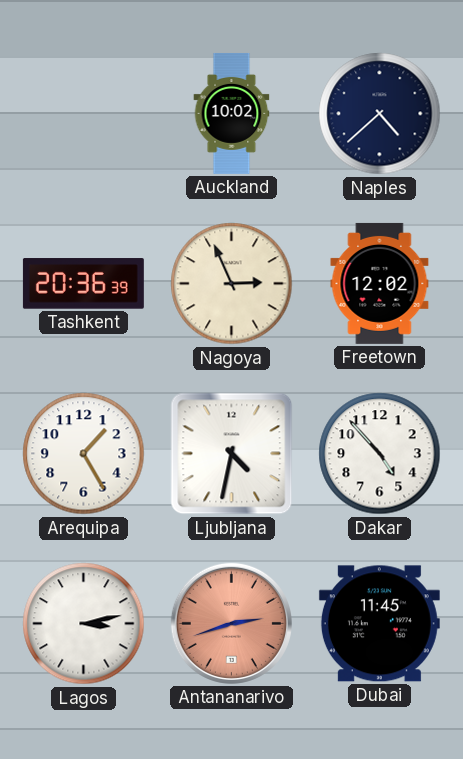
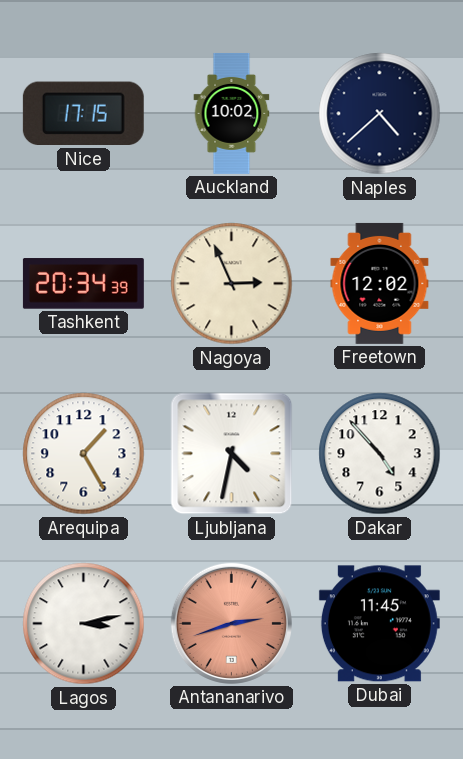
Nice: none -> 17:15
Tashkent: 20:36 -> 20:34
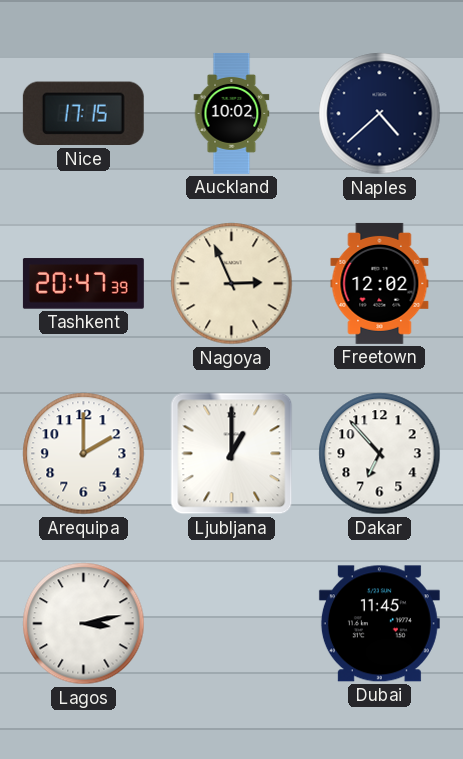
Tashkent: 20:34 -> 20:47
Arequipa: 1:25 -> 2:00
Ljubljana: 4:32 -> 1:00
Dakar: 4:53 -> 6:53
Antananarivo: 2:42 -> none
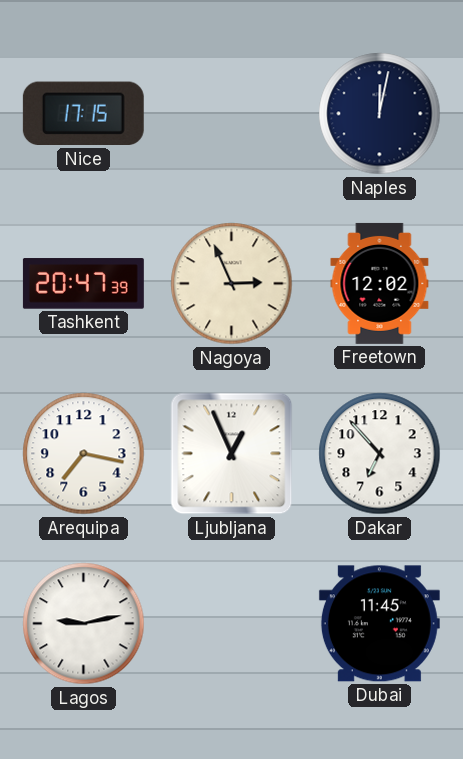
Auckland: 10:02 -> none
Naples: 4:38 -> 12:02
Arequipa: 2:00 -> 7:17
Ljubljana: 1:00 -> 12:56
Lagos: 3:13 -> 9:13
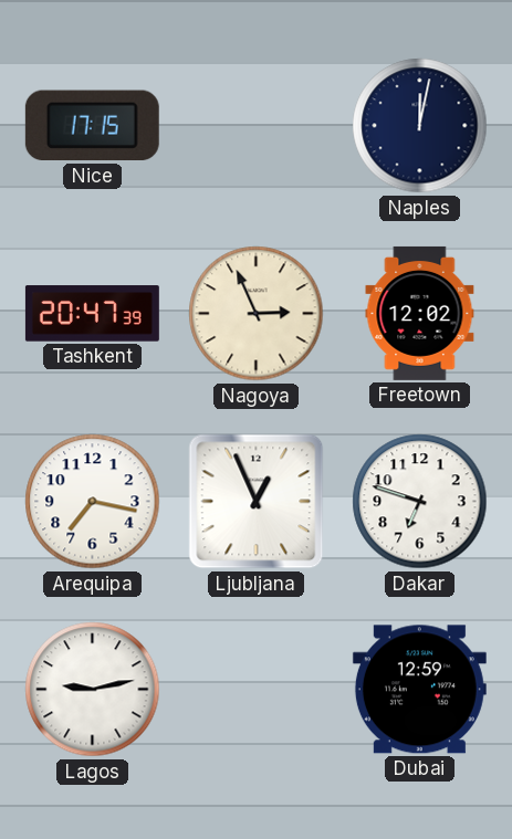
Dakar: 6:53 -> 6:48
Dubai: 11:45 -> 12:59
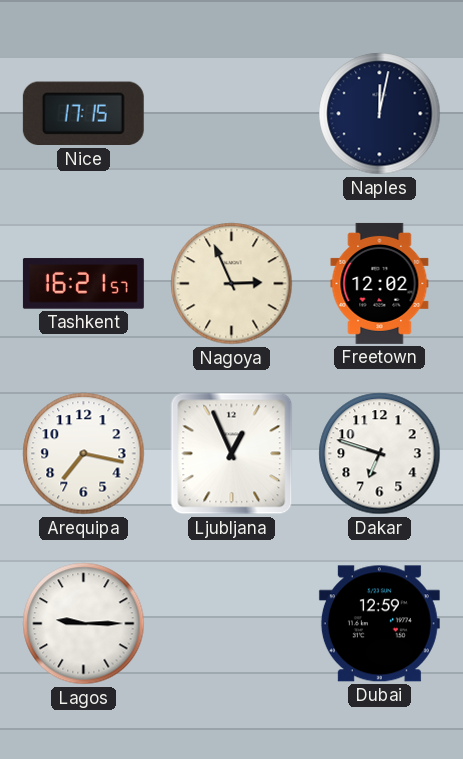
Tashkent: 20:47 -> 16:21
Lagos: 9:13 -> 9:15
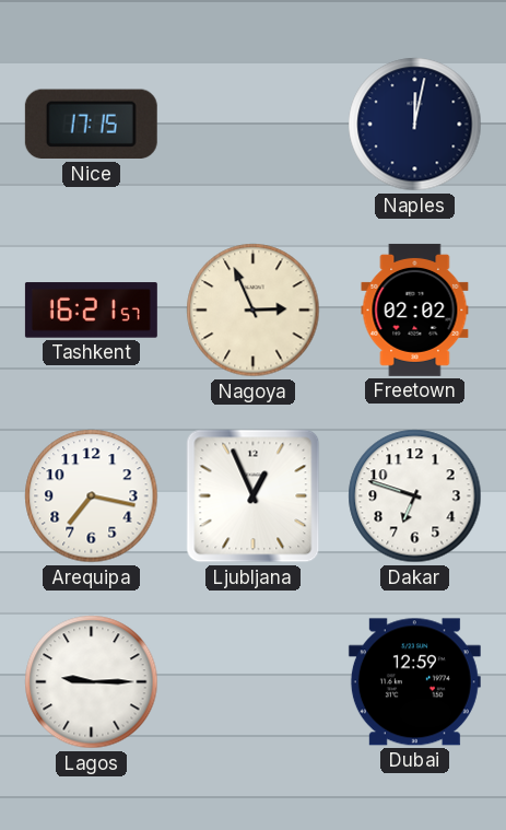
Freetown: 12:02 -> 02:02
